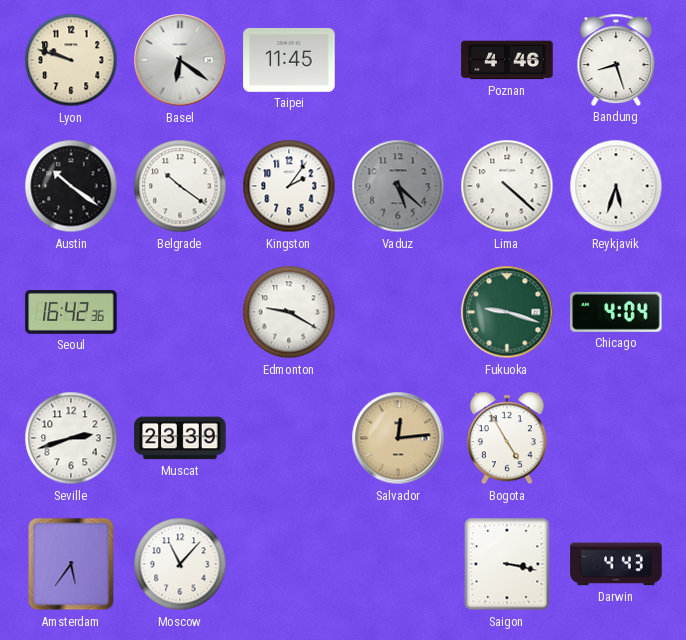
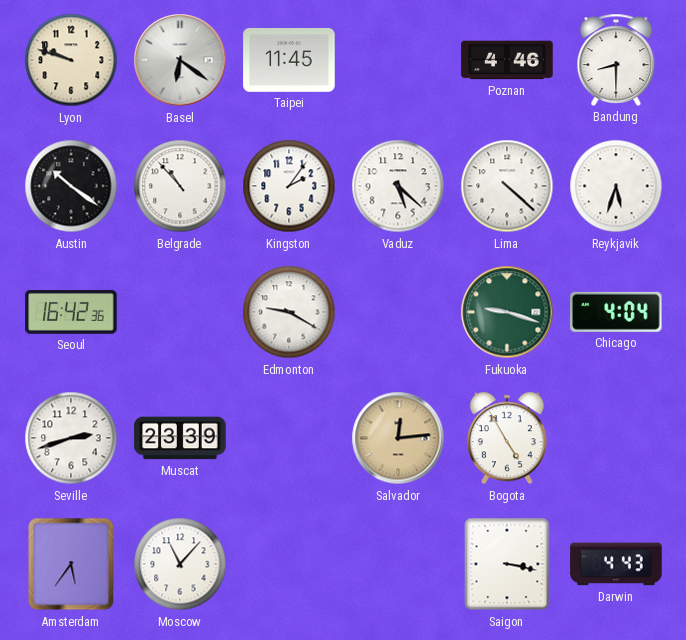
Bandung: 8:27 -> 8:30
Belgrade: 10:21 -> 10:53
Vaduz dial: grey -> white
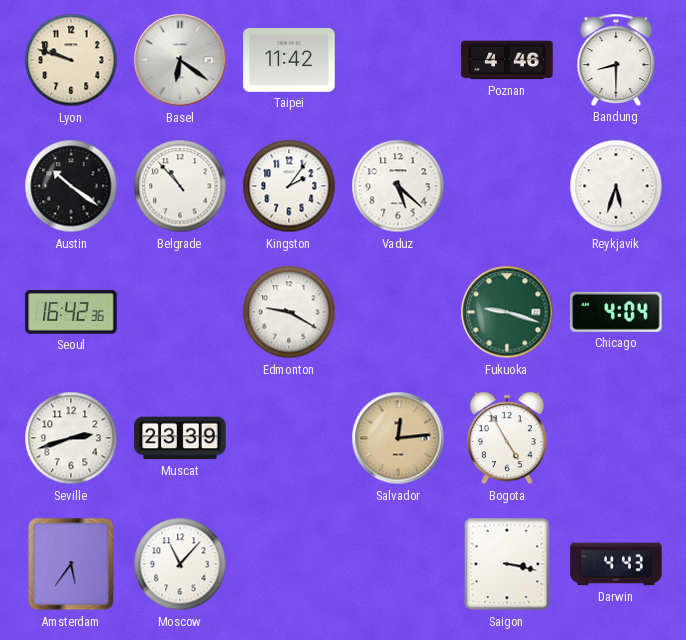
Taipei: 11:45 -> 11:42
Lima: 4:22 -> none
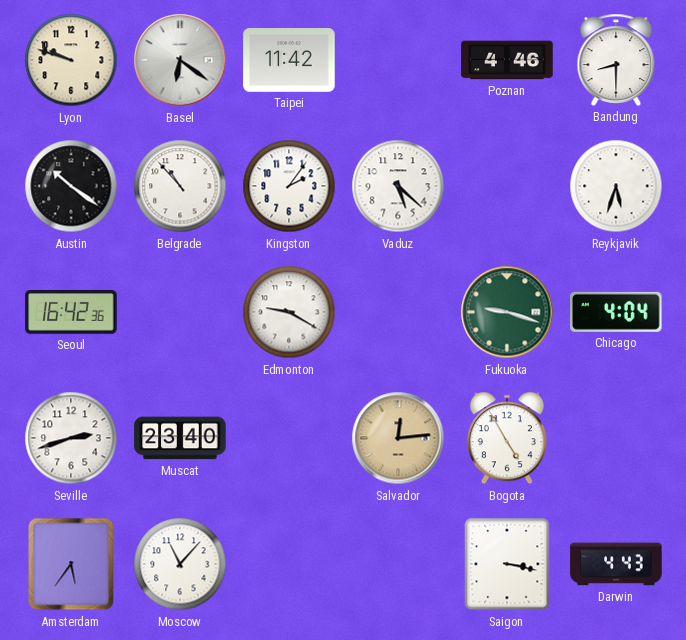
Muscat: 23:39 -> 23:40
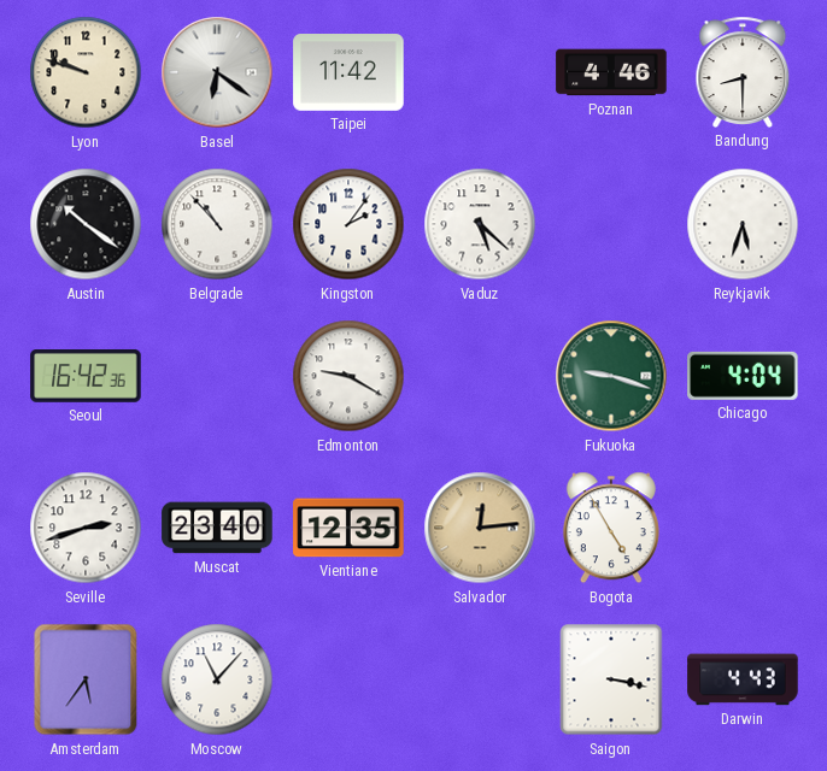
Vientiane: none -> 12:35
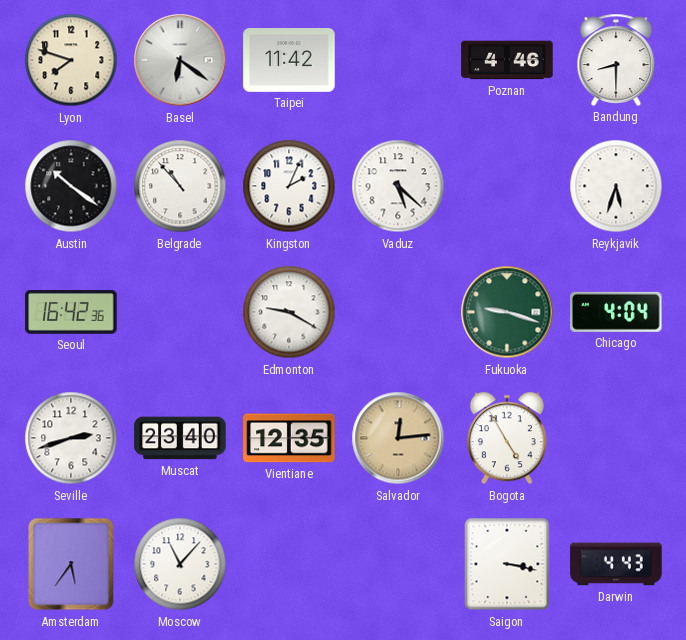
Lyon: 9:48 -> 7:48
Kingston: 2:06 -> 2:04
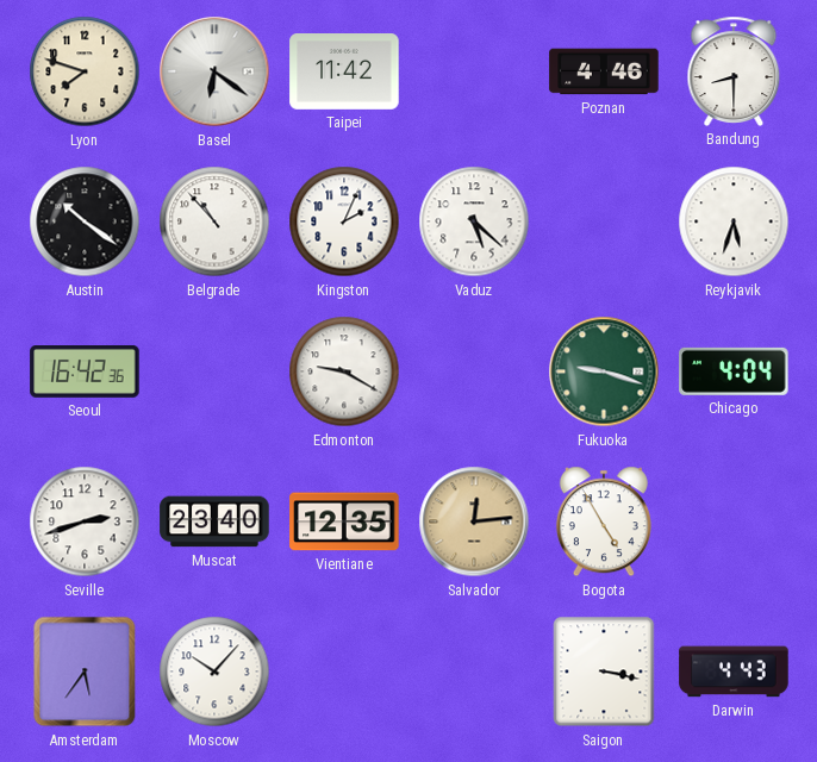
Moscow: 11:07 -> 10:07
